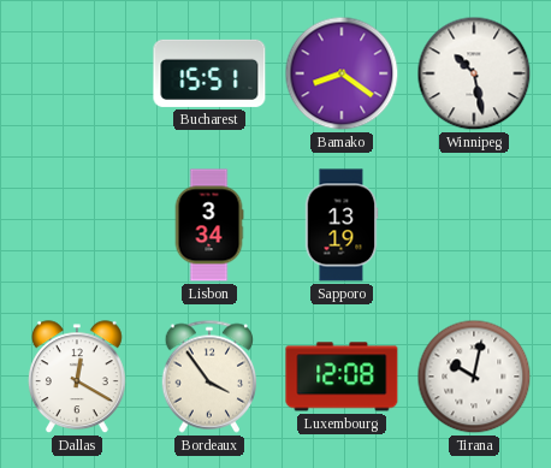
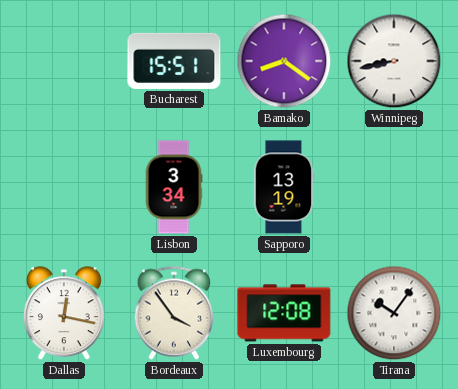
Winnipeg: 10:28 -> 8:43
Dallas: 12:20 -> 12:17
Tirana: 10:02 -> 10:06
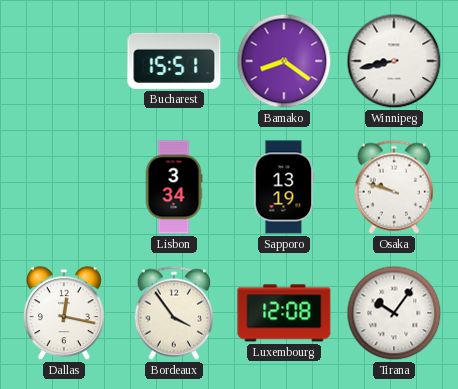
Osaka: none -> 9:48
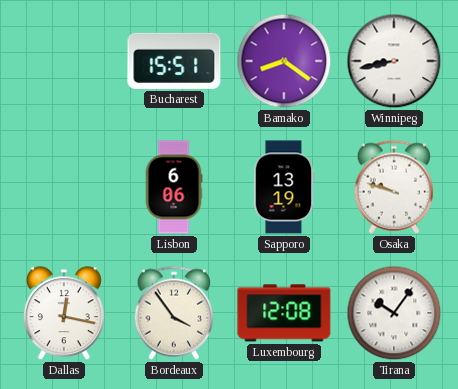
Lisbon: 3:34 -> 6:06
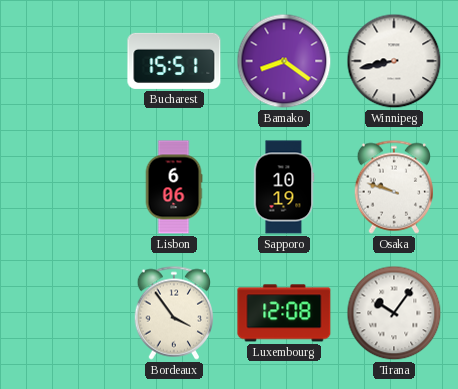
Sapporo: 13:19 -> 10:19
Dallas: 12:17 -> none
